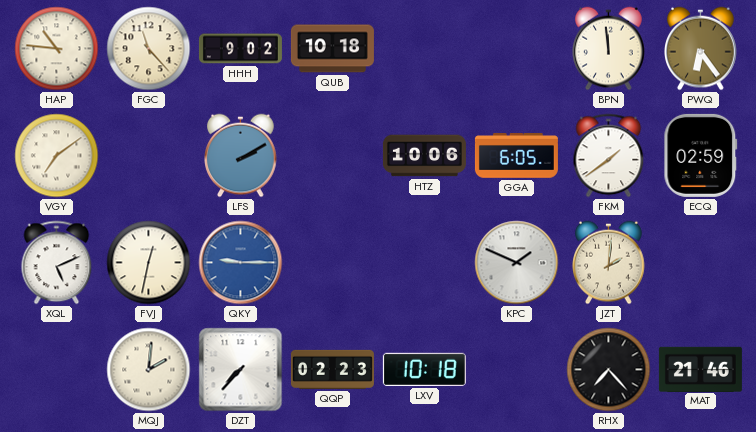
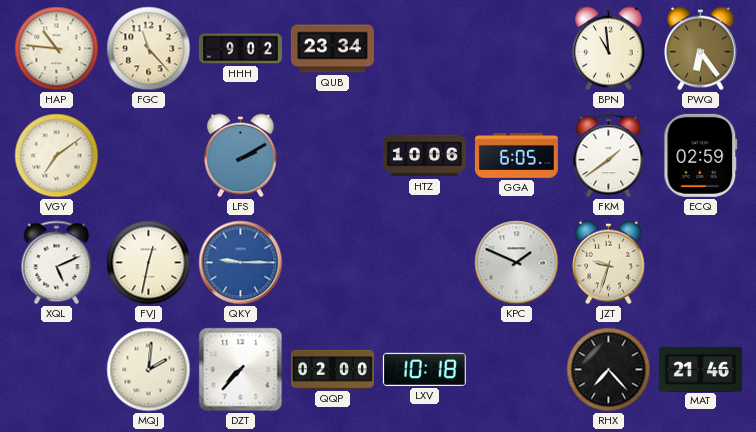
QUB: 10:18 -> 23:34
BPN: 11:59 -> 10:59
JZT: 2:01 -> 9:33
QQP: 02:23 -> 02:00
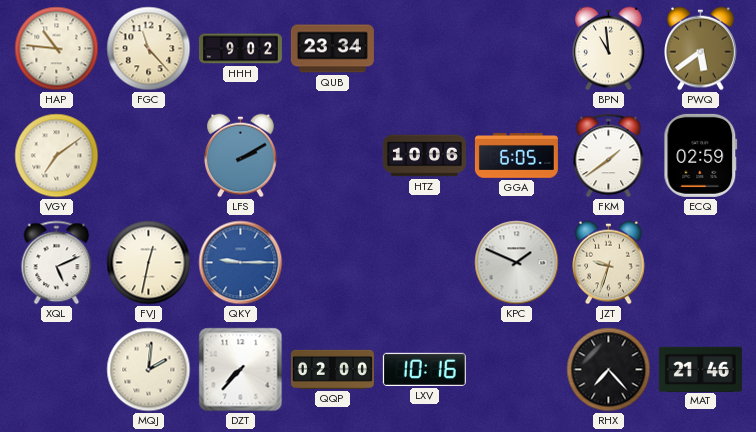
PWQ: 6:24 -> 5:39
LXV: 10:18 -> 10:16
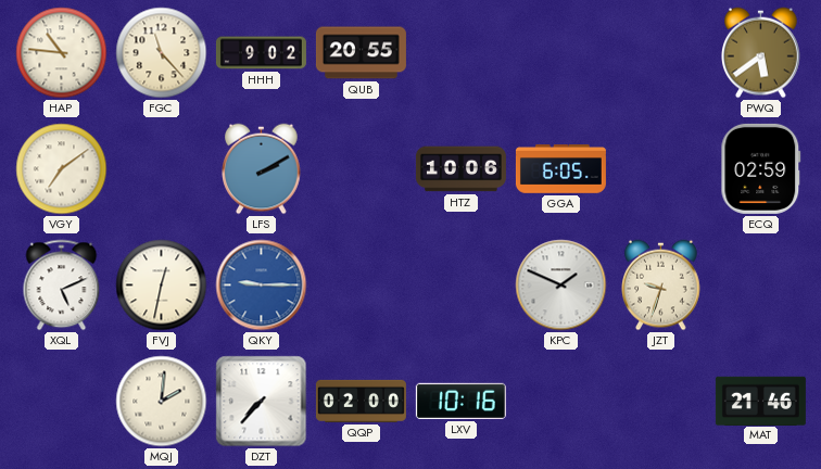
QUB: 23:34 -> 20:55
BPN: 10:59 -> none
FKM: 1:39 -> none
RHX: 7:23 -> none
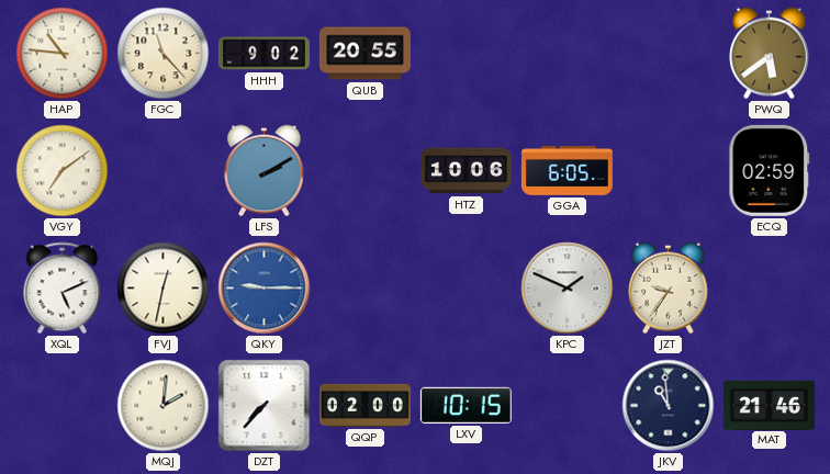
JZT: 9:33 -> 9:36
LXV: 10:16 -> 10:15
JKV: none -> 10:59
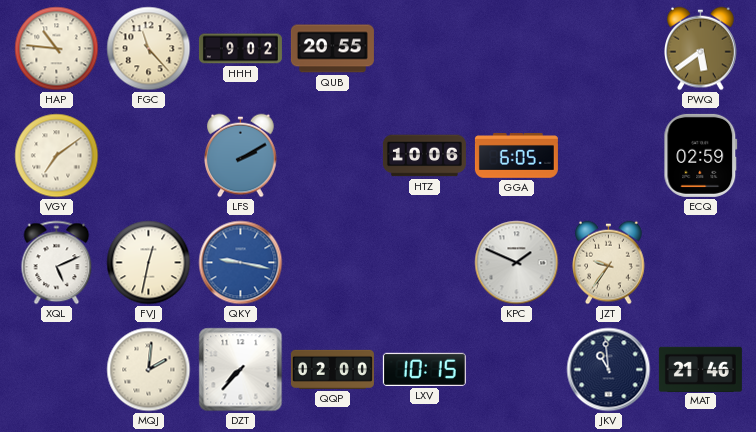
QKY: 9:15 -> 9:17
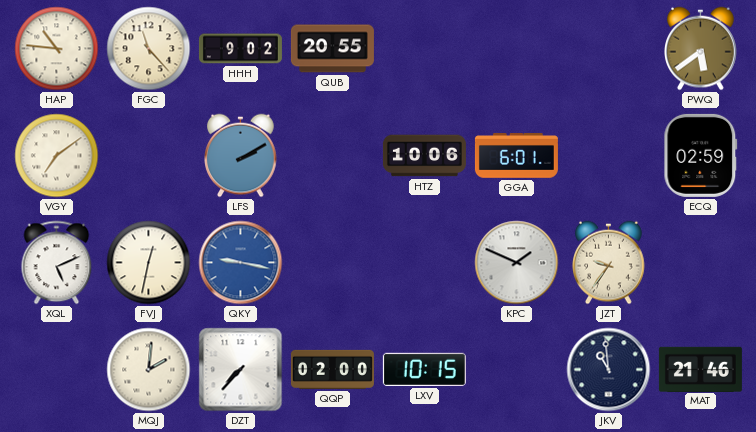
GGA: 6:05 -> 6:01
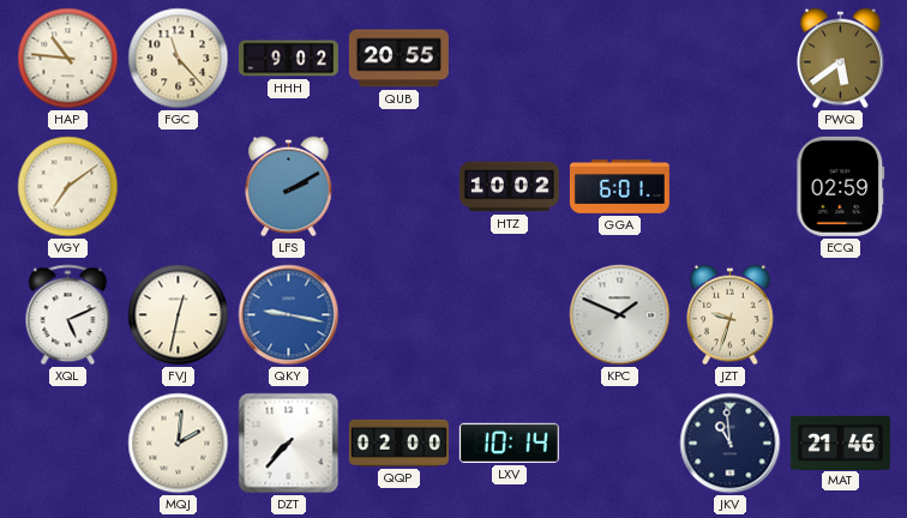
HTZ: 10:06 -> 10:02
JZT: 9:36 -> 9:33
LXV: 10:15 -> 10:14
